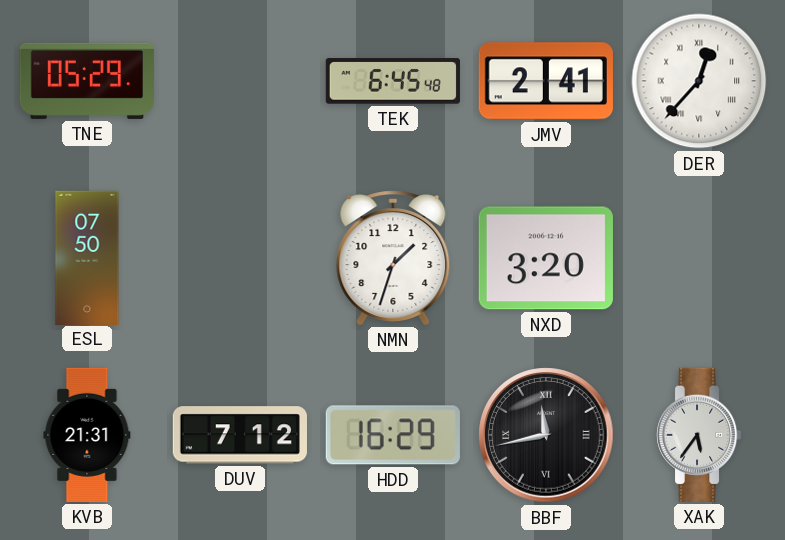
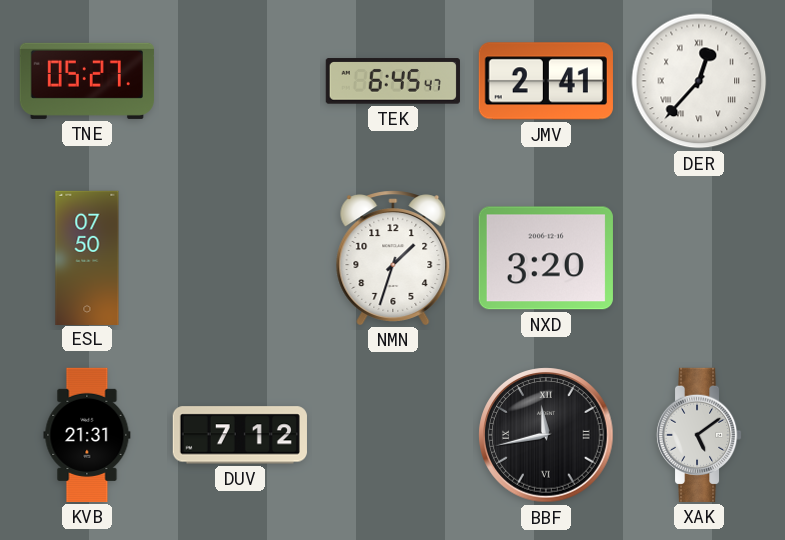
TNE: 05:29 -> 05:27
TEK: 6:45:48 -> 6:45:47
HDD: 16:29 -> none
XAK: 5:36 -> 5:09
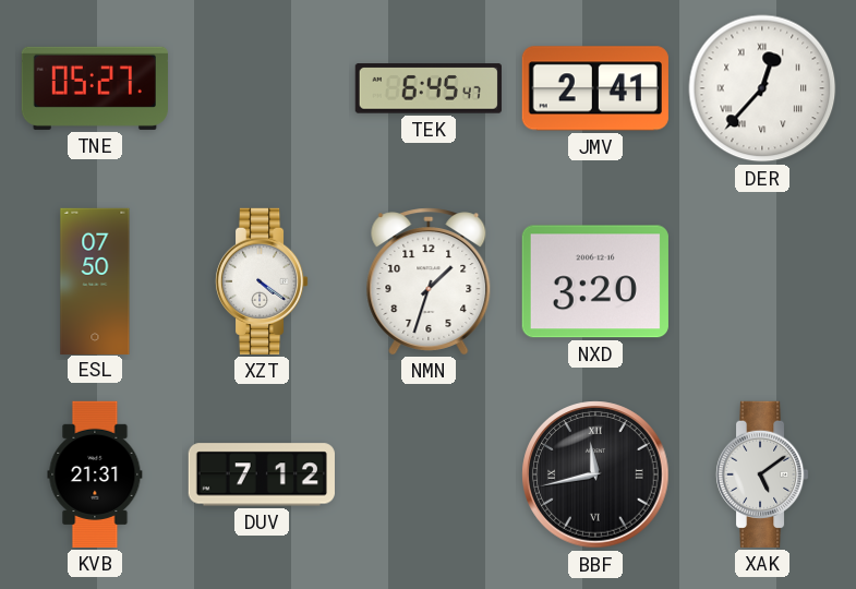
XZT: none -> 4:21
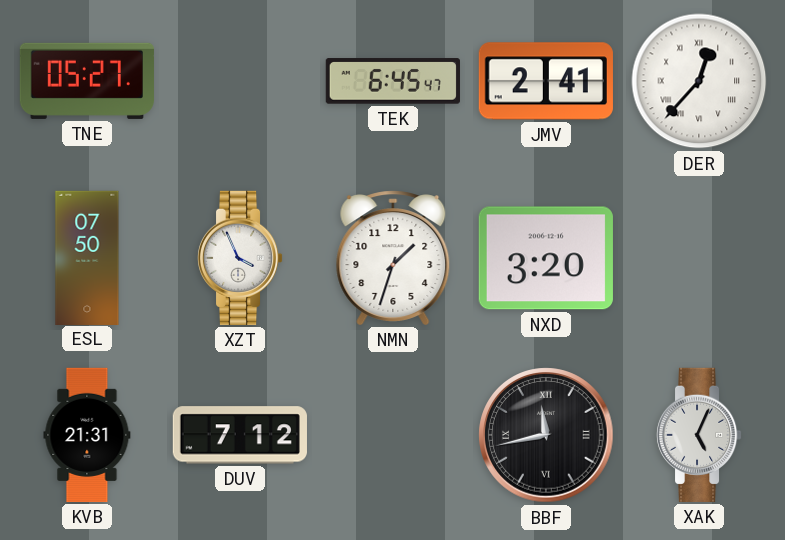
XZT: 4:21 -> 3:56
XAK: 5:09 -> 5:04
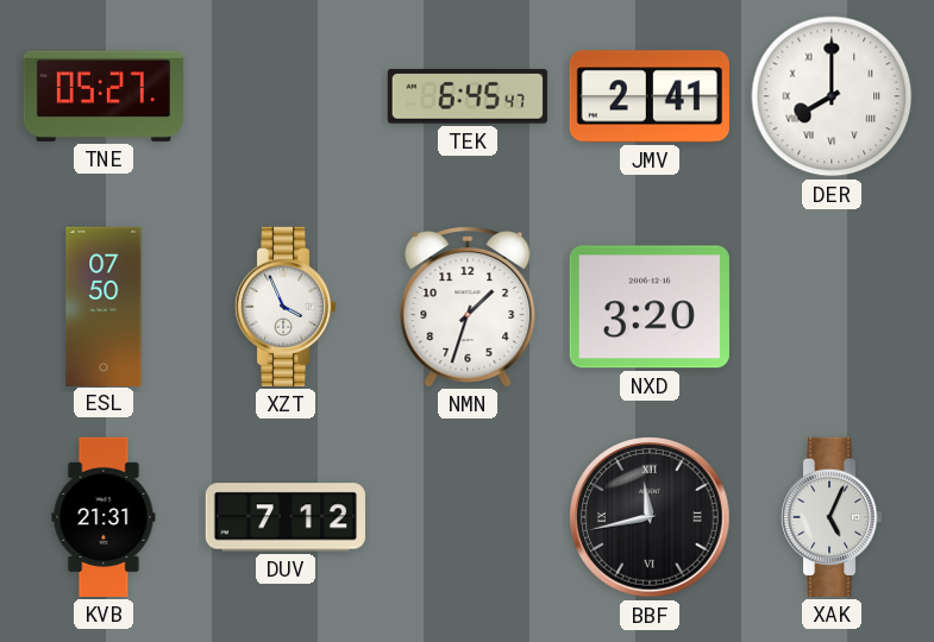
DER: 12:37 -> 8:00
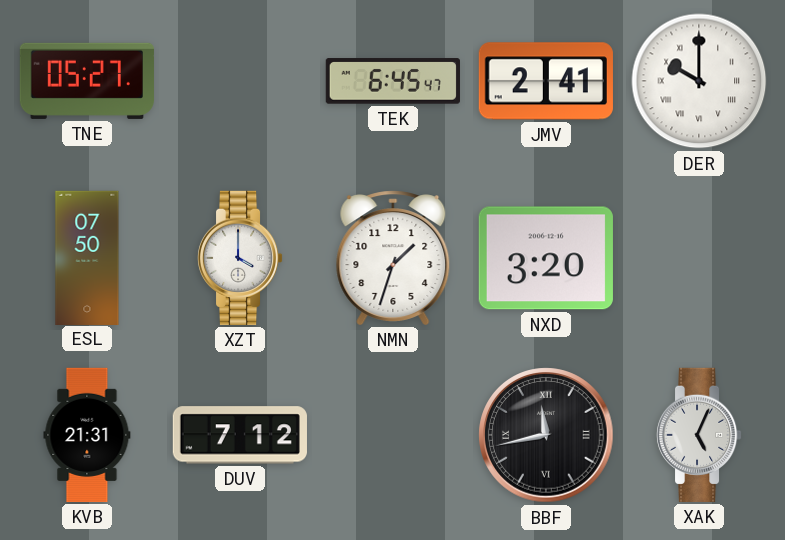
DER: 8:00 -> 10:00
XZT: 3:56 -> 4:00
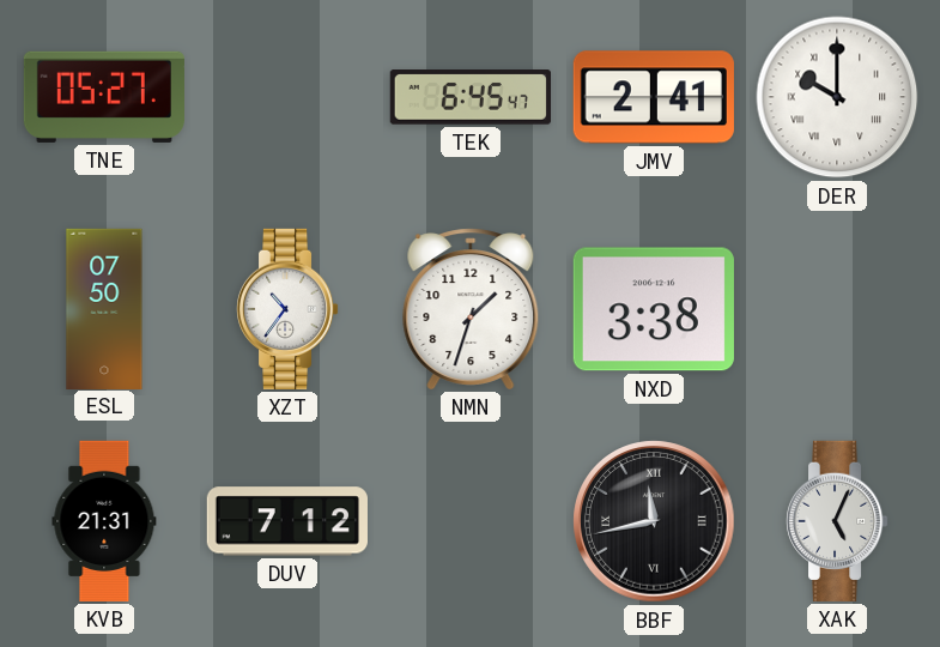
XZT: 4:00 -> 10:36
NXD: 3:20 -> 3:38
